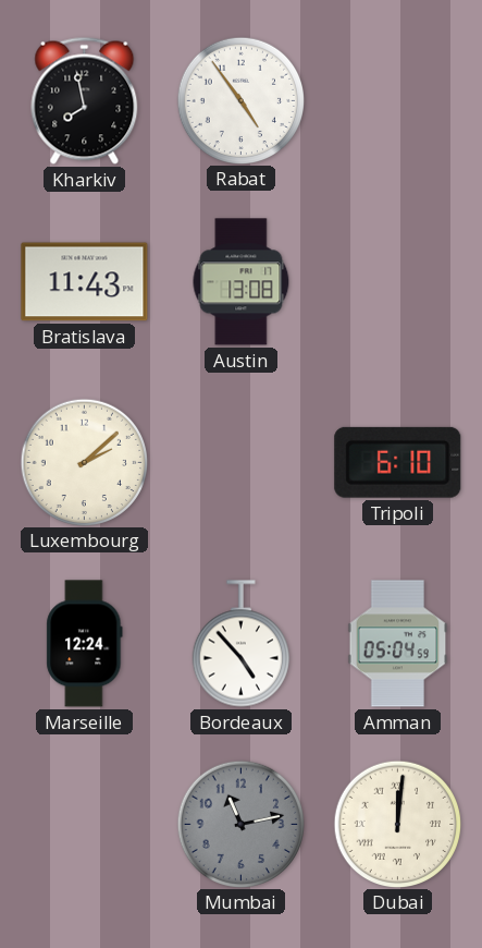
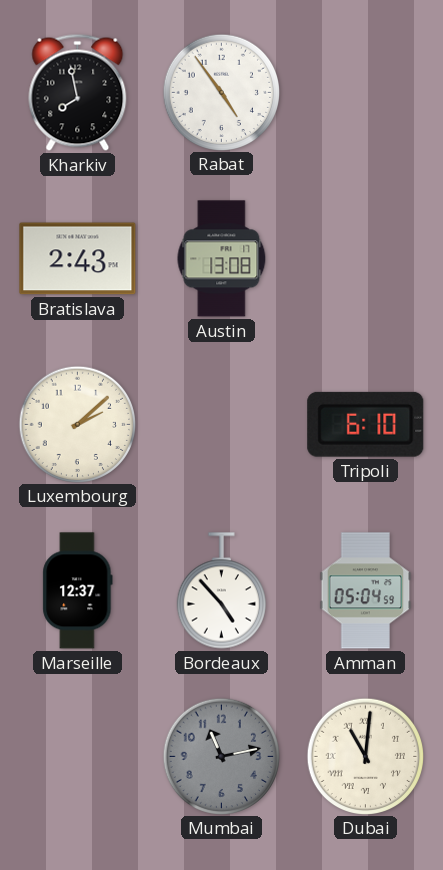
Bratislava: 11:43 -> 2:43
Marseille: 12:24 -> 12:37
Dubai: 12:01 -> 11:01
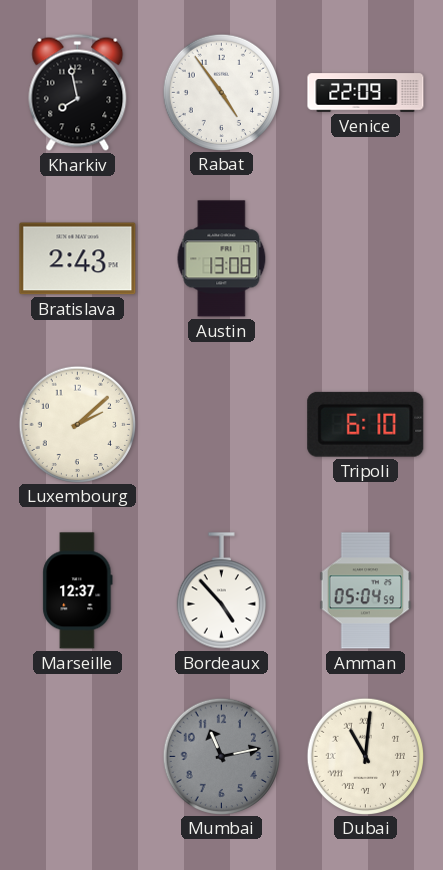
Venice: none -> 22:09
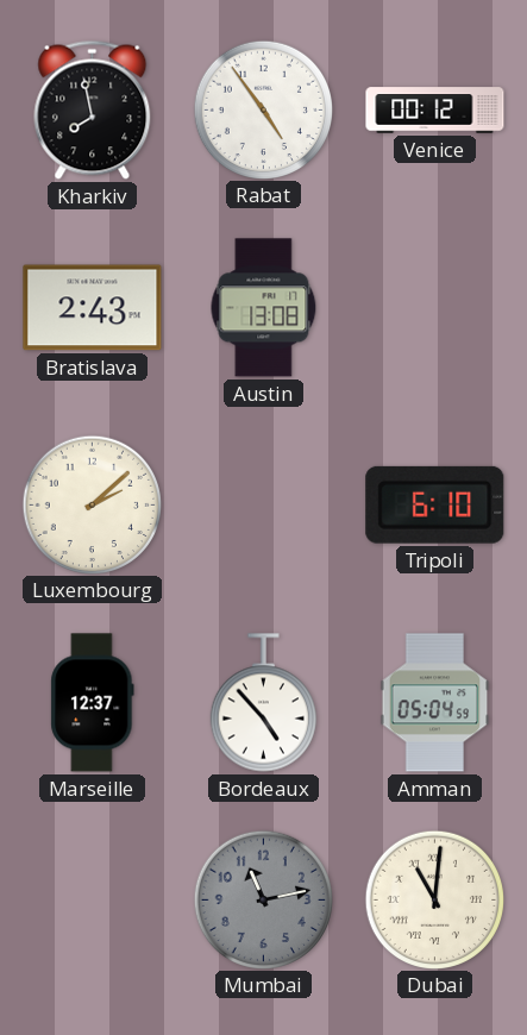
Venice: 22:09 -> 00:12
